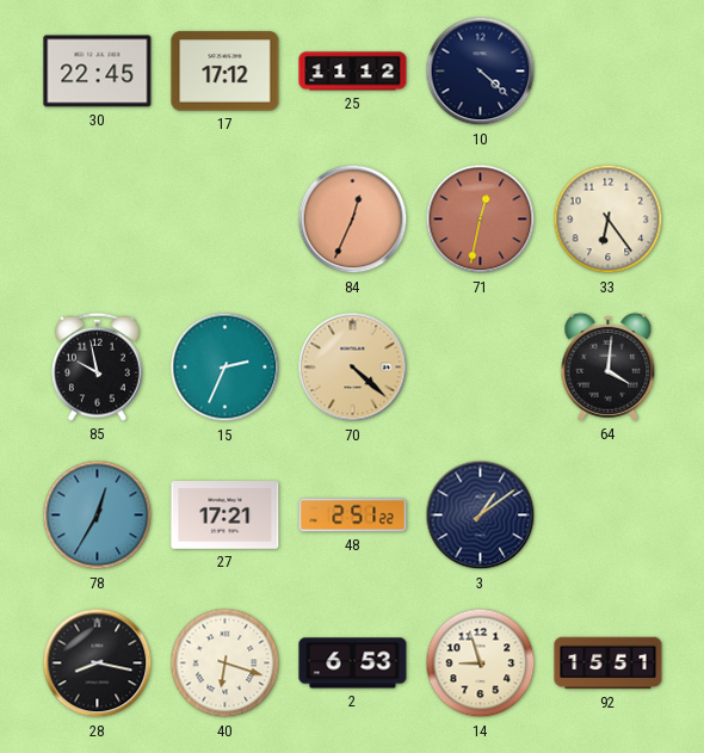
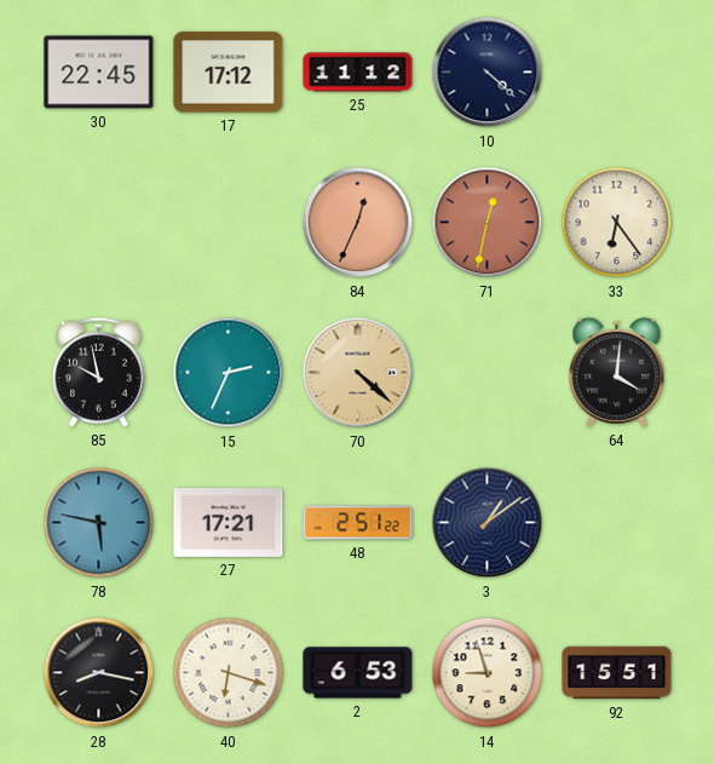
78: 12:35 -> 5:47
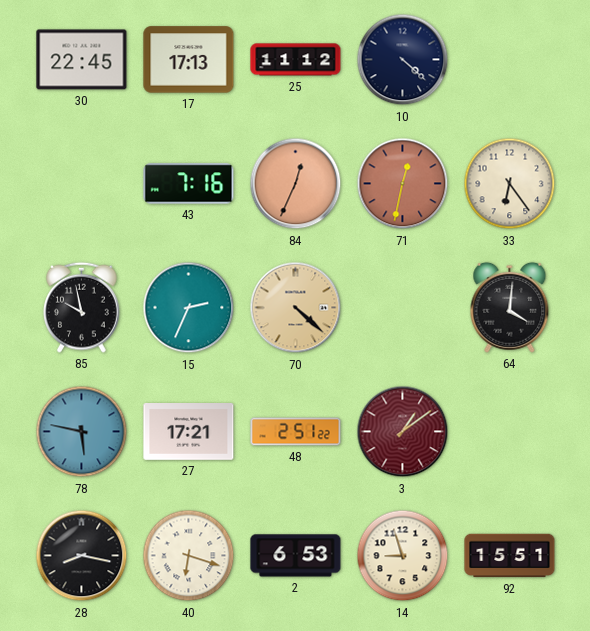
17: 17:12 -> 17:13
43: none -> 7:16
3 dial: navy -> burgundy
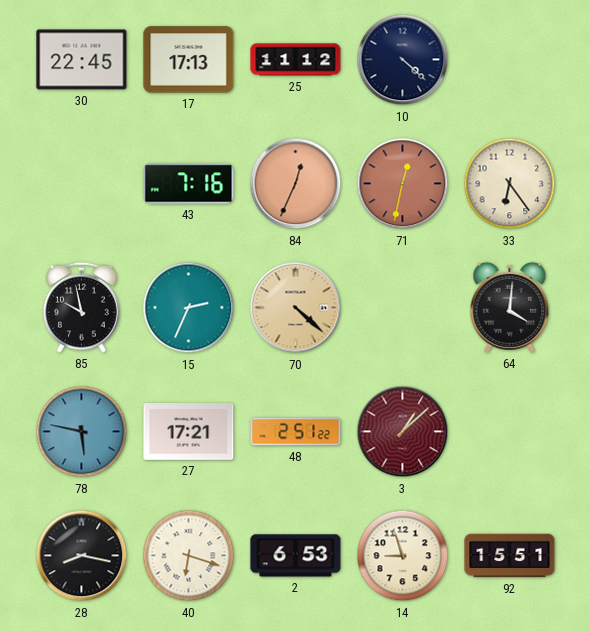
3: 1:09 -> 1:08
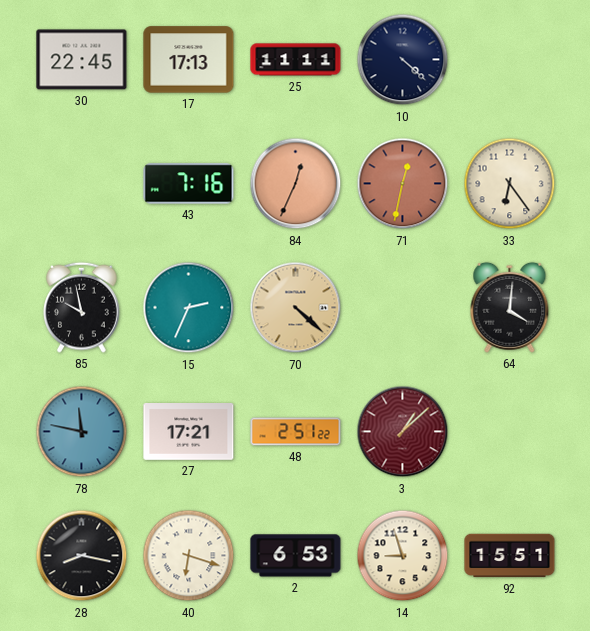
25: 11:12 -> 11:11
78: 5:47 -> 11:47
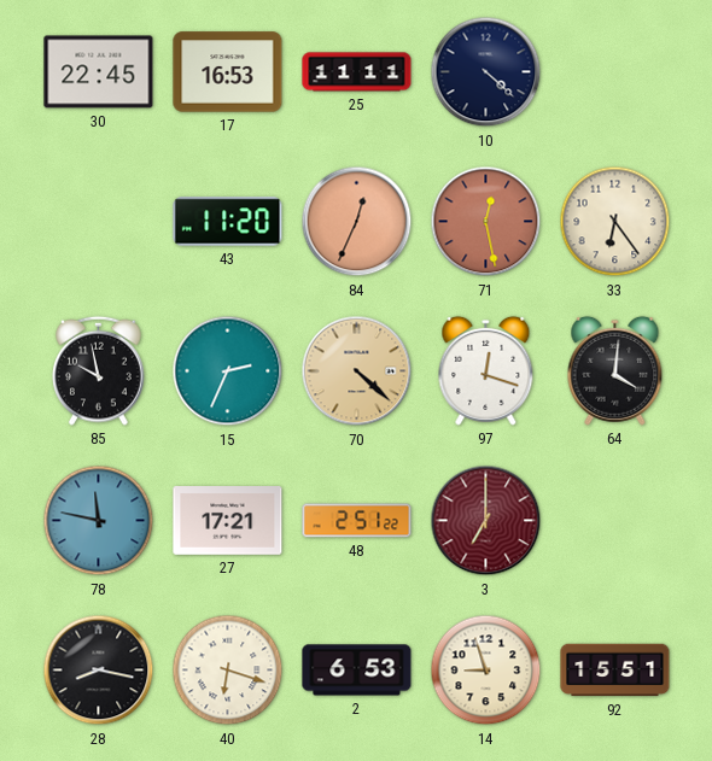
17: 17:13 -> 16:53
43: 7:16 -> 11:20
71: 12:32 -> 12:28
97: none -> 12:18
3: 1:08 -> 7:00
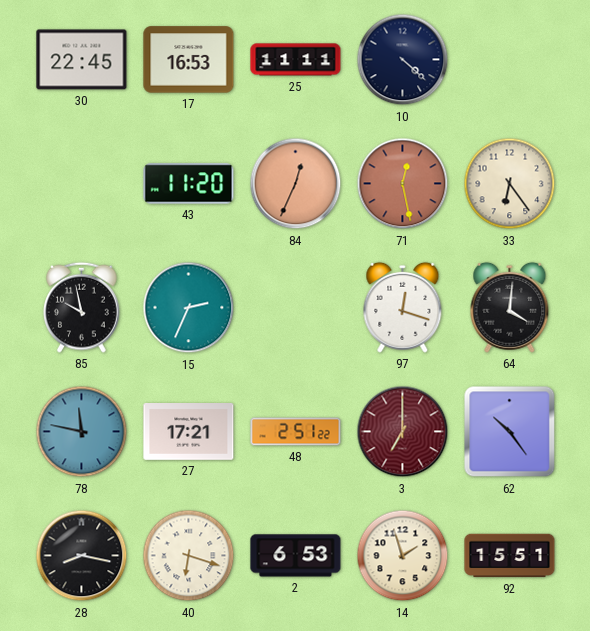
70: 4:22 -> none
62: none -> 10:24
14: 8:57 -> 1:57
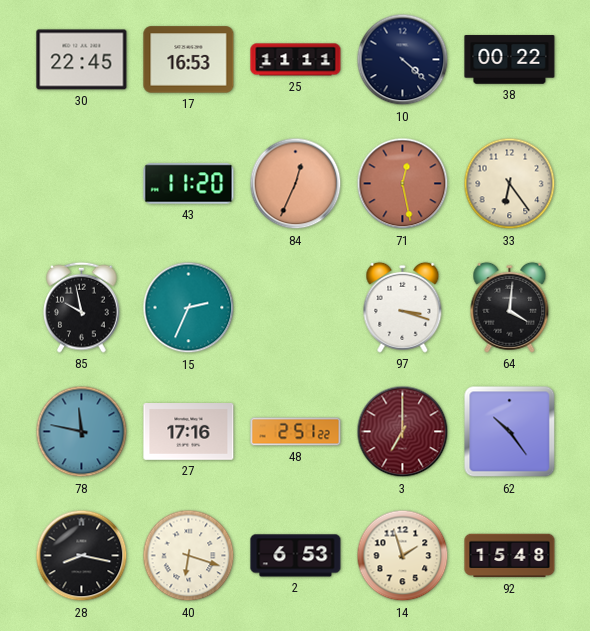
38: none -> 00:22
97: 12:18 -> 3:18
27: 17:21 -> 17:16
92: 15:51 -> 15:48
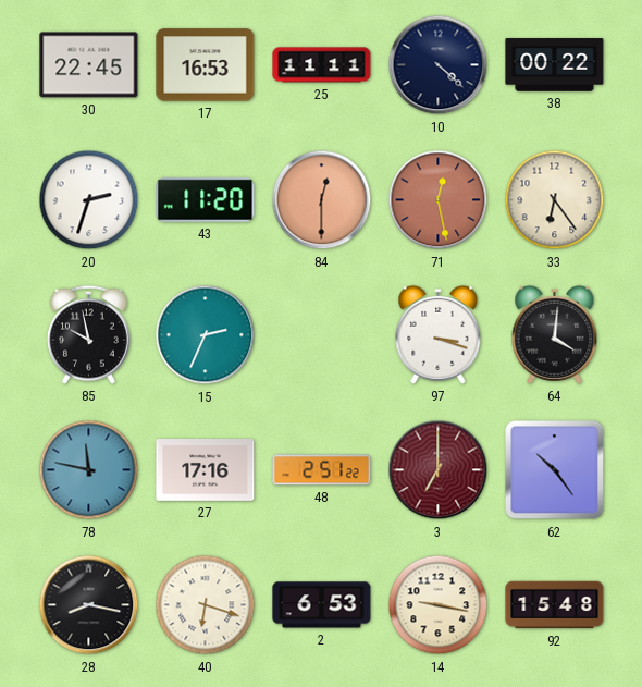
20: none -> 2:33
84: 12:34 -> 12:30
14: 1:57 -> 9:17
